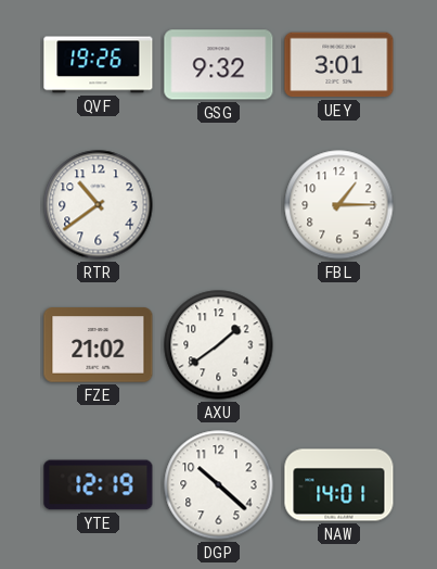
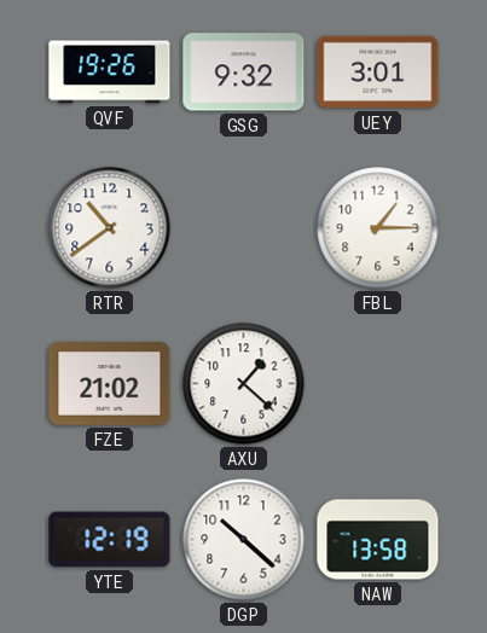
AXU: 1:39 -> 1:22
NAW: 14:01 -> 13:58
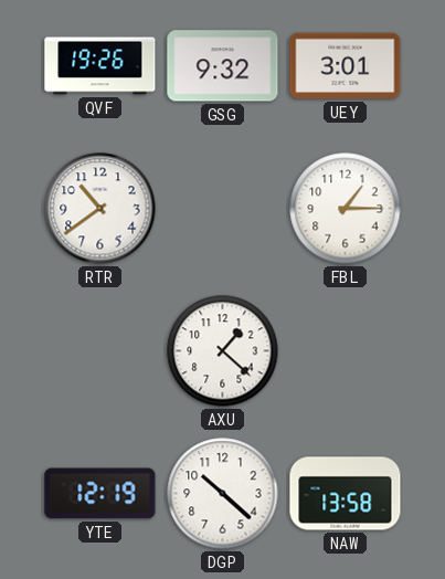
FZE: 21:02 -> none
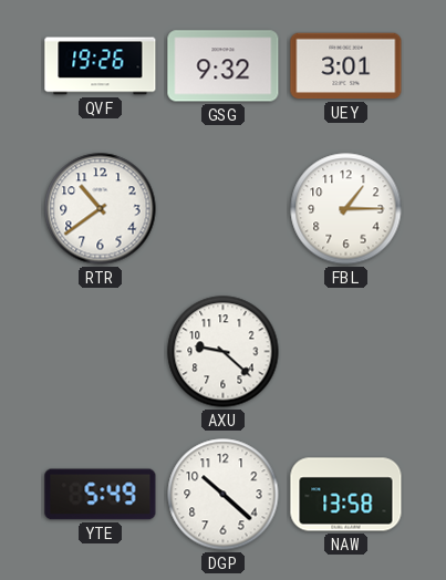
AXU: 1:22 -> 9:22
YTE: 12:19 -> 5:49
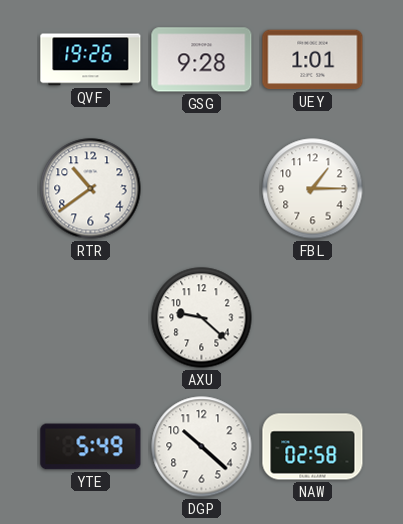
GSG: 9:32 -> 9:28
UEY: 3:01 -> 1:01
NAW: 13:58 -> 02:58
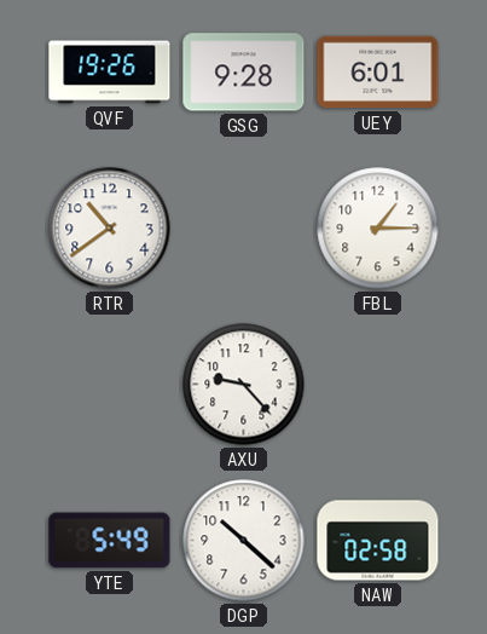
UEY: 1:01 -> 6:01
AXU: 9:22 -> 9:23
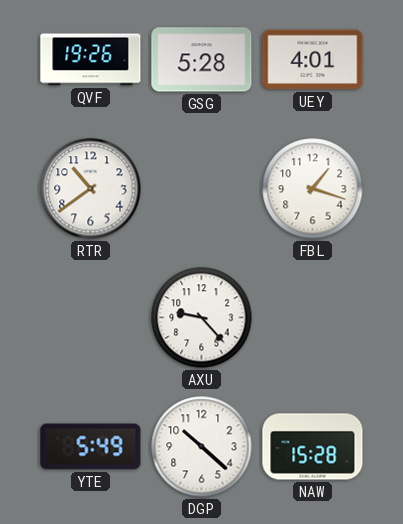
GSG: 9:28 -> 5:28
UEY: 6:01 -> 4:01
FBL: 1:15 -> 1:18
NAW: 02:58 -> 15:28
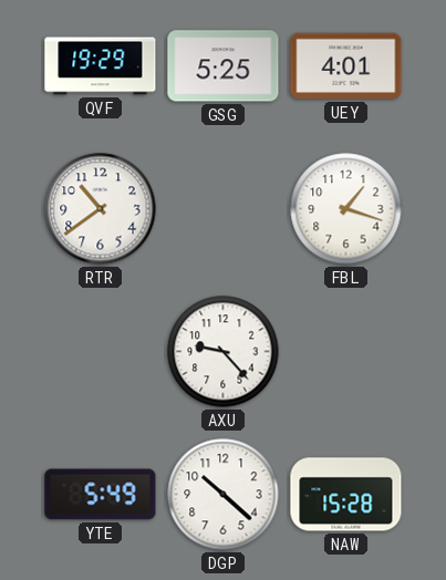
QVF: 19:26 -> 19:29
GSG: 5:28 -> 5:25
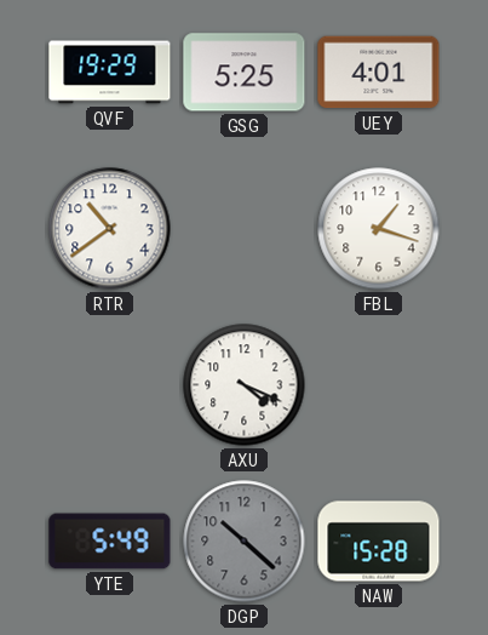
AXU: 9:23 -> 4:19
DGP dial: white -> grey
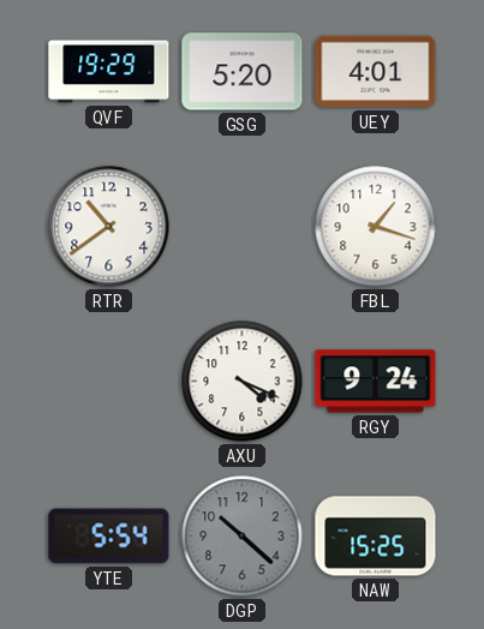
GSG: 5:25 -> 5:20
RGY: none -> 9:24
YTE: 5:49 -> 5:54
NAW: 15:28 -> 15:25
